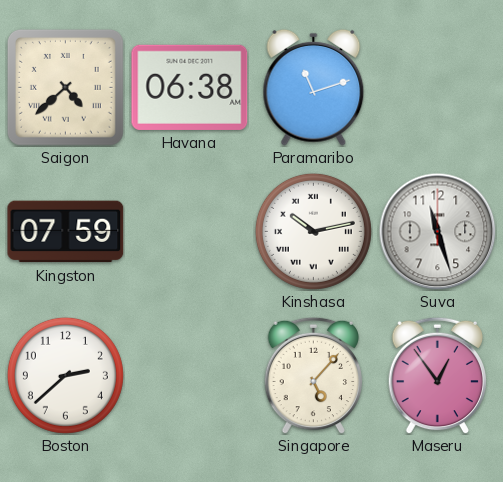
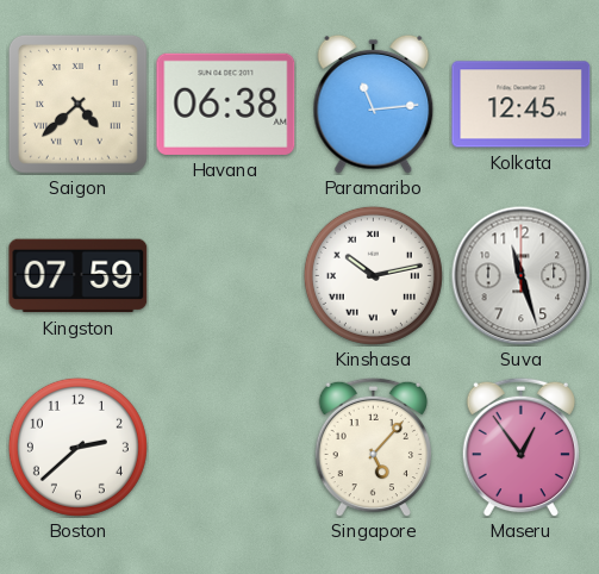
Paramaribo: 11:12 -> 11:14
Kolkata: none -> 12:45
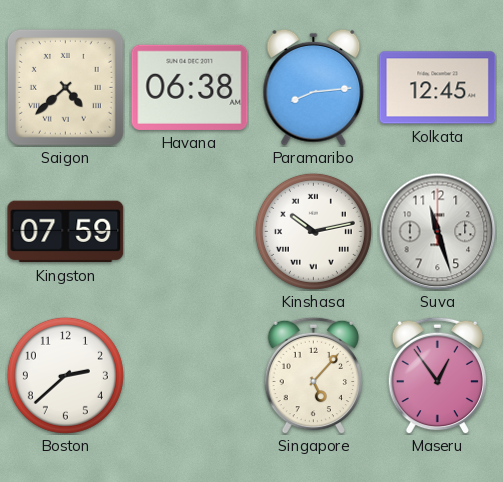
Paramaribo: 11:14 -> 8:14
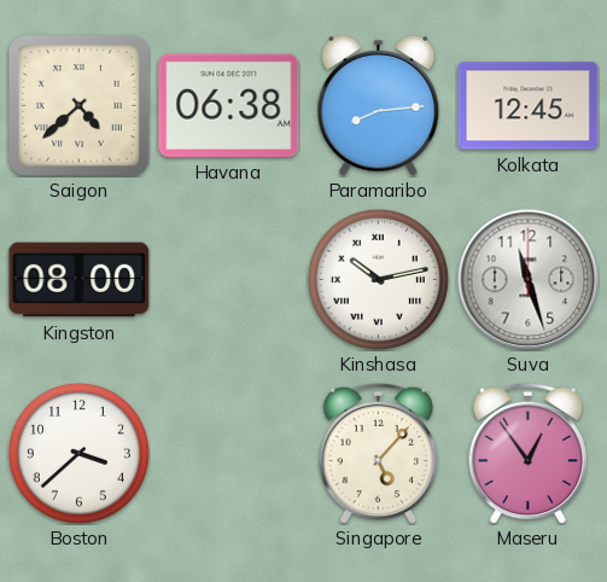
Kingston: 07:59 -> 08:00
Boston: 2:38 -> 3:38
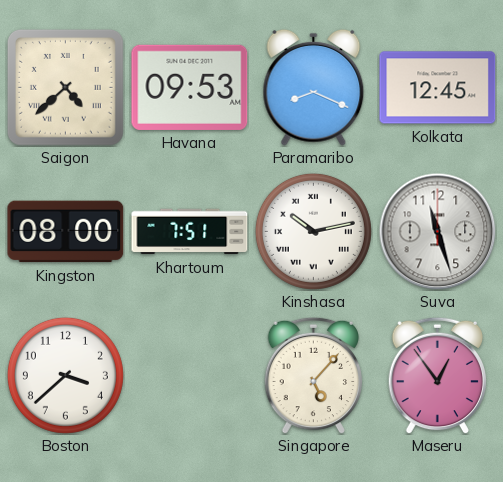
Havana: 06:38 -> 09:53
Paramaribo: 8:14 -> 8:19
Khartoum: none -> 7:51
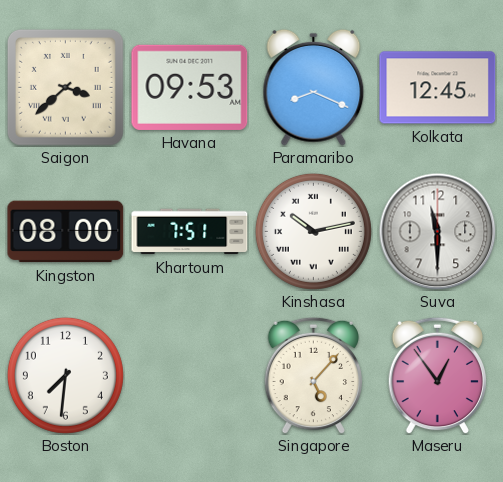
Saigon: 4:38 -> 3:38
Suva: 11:27 -> 11:30
Boston: 3:38 -> 7:31
